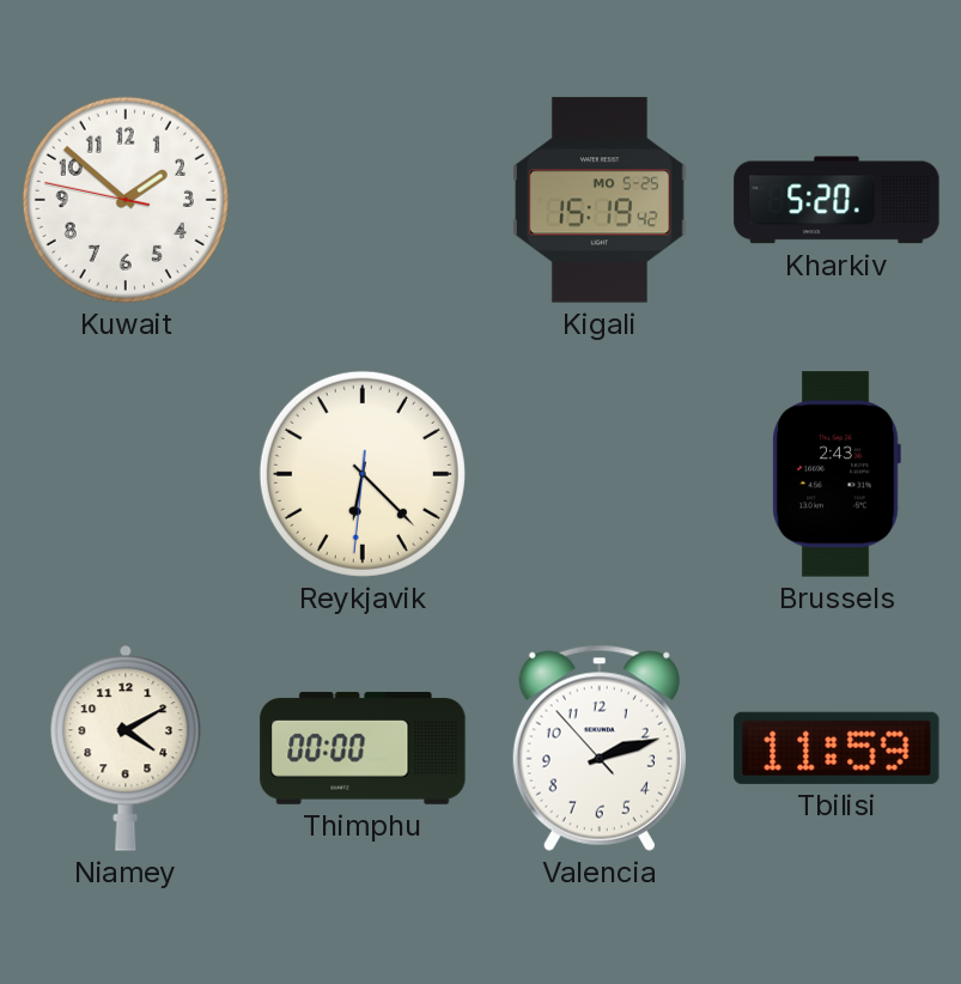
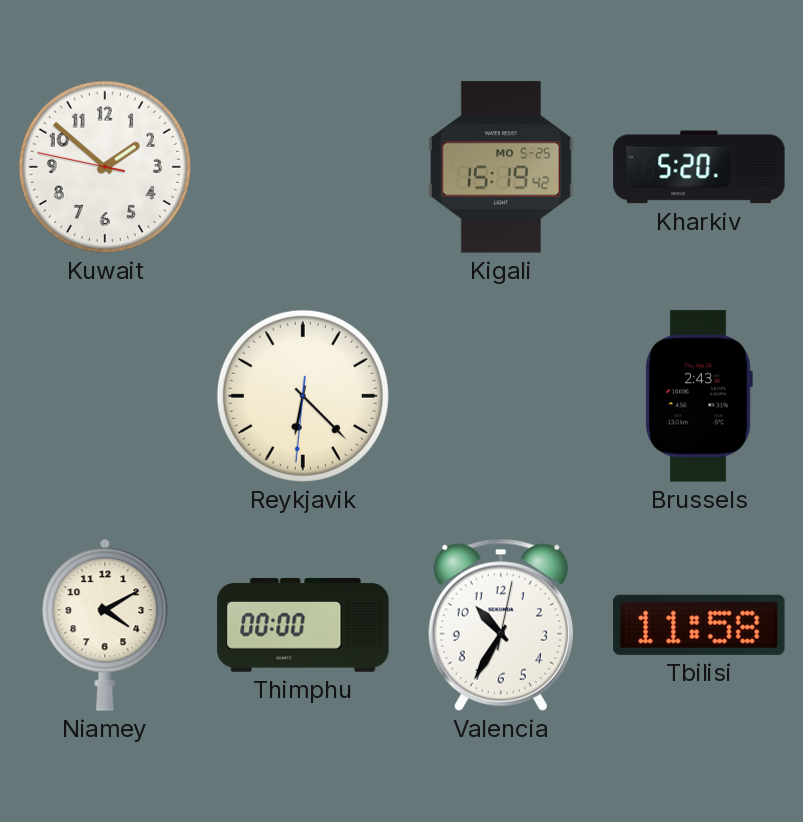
Valencia: 2:11 -> 10:35
Tbilisi: 11:59 -> 11:58
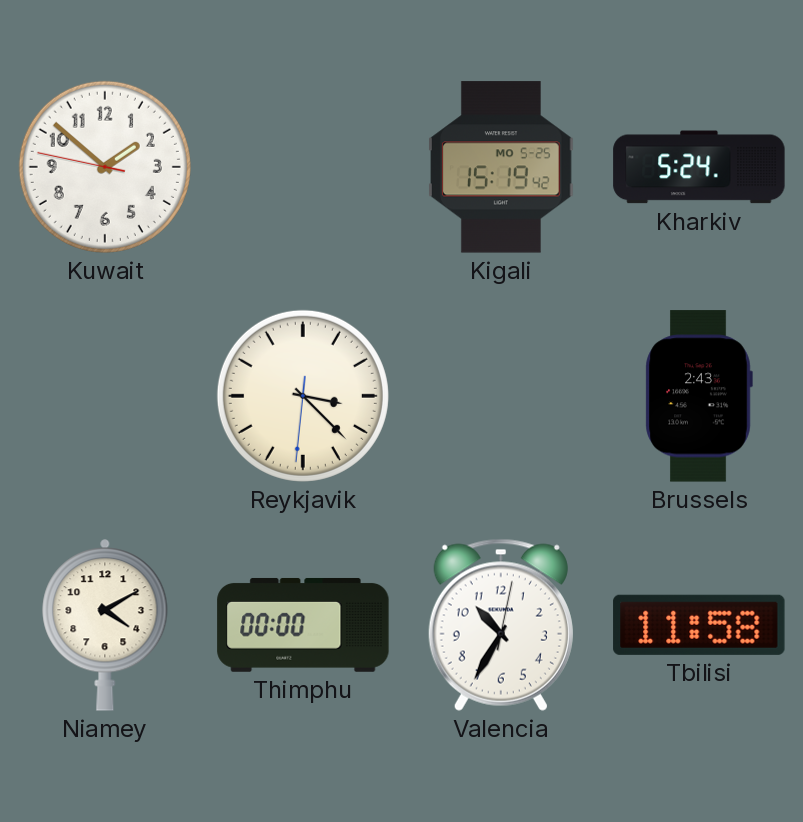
Kharkiv: 5:20 -> 5:24
Reykjavik: 6:22 -> 3:22
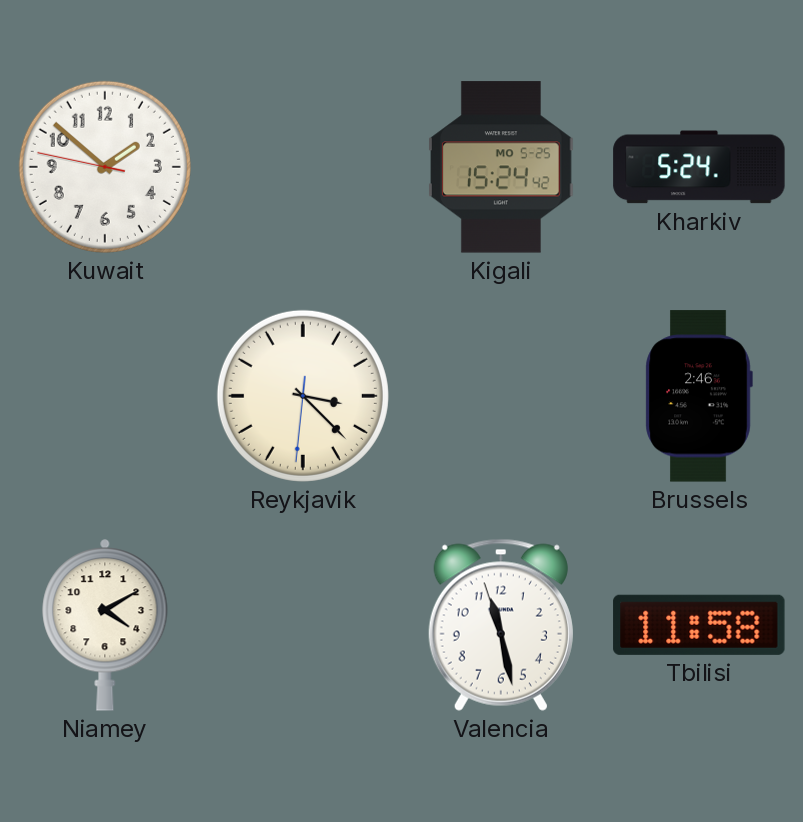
Kigali: 15:19 -> 15:24
Brussels: 2:43 -> 2:46
Thimphu: 00:00 -> none
Valencia: 10:35 -> 11:27
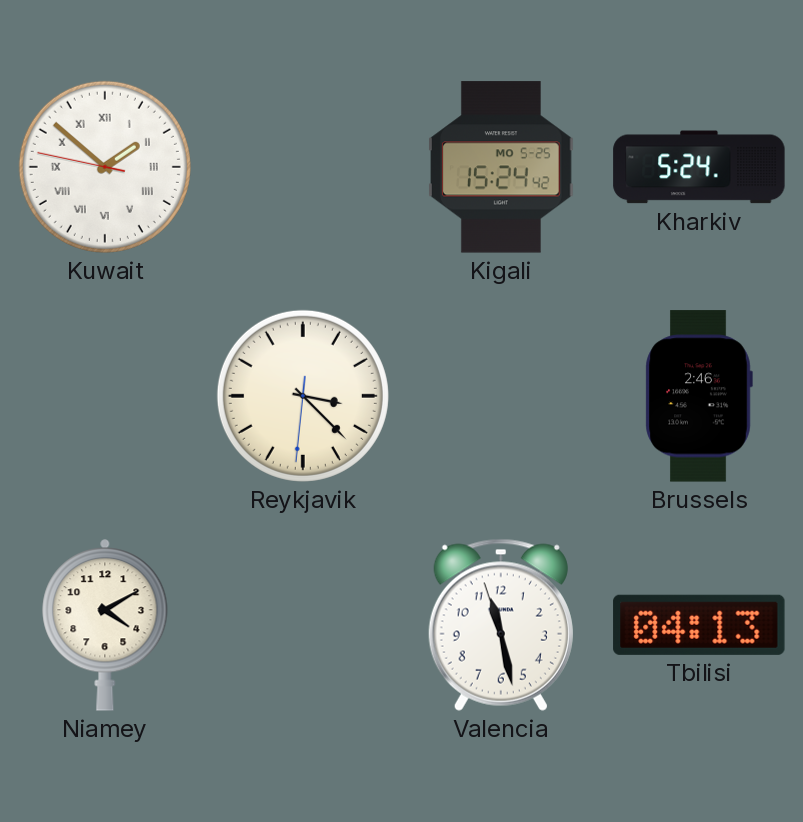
Kuwait numerals: Arabic -> Roman
Tbilisi: 11:58 -> 04:13
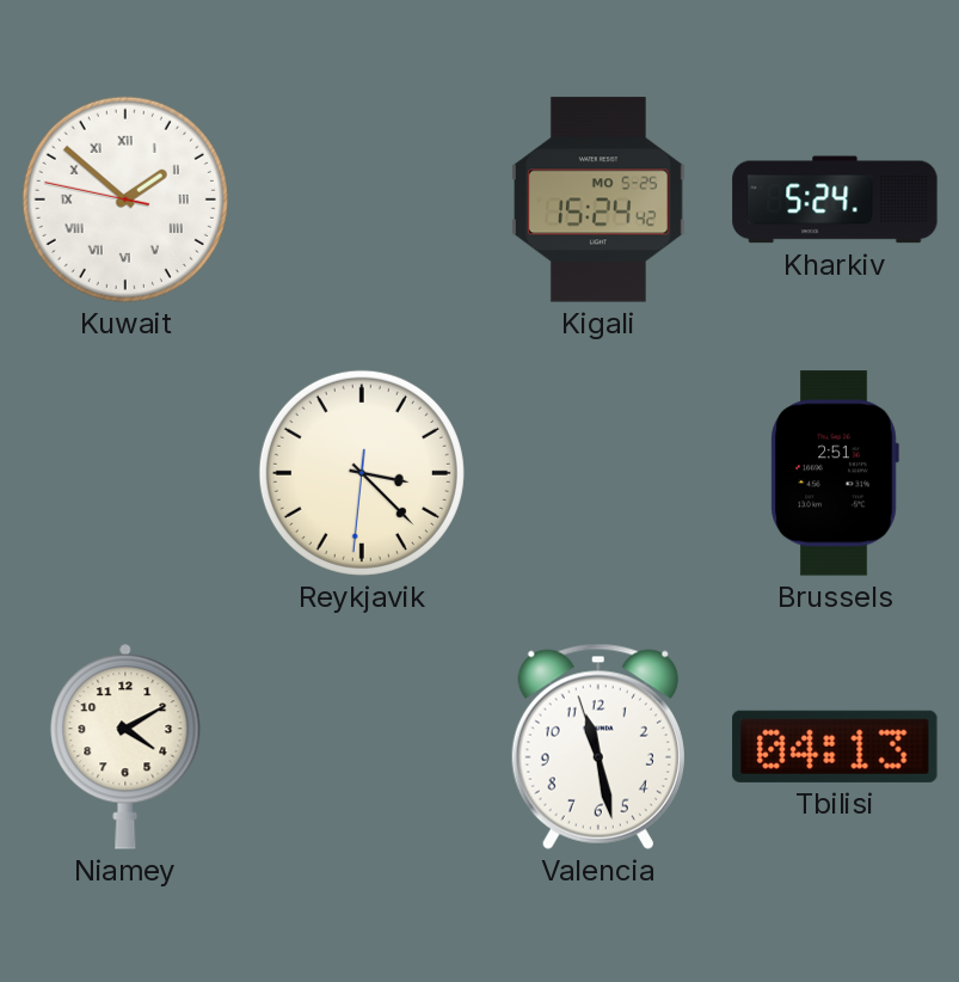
Brussels: 2:46 -> 2:51
